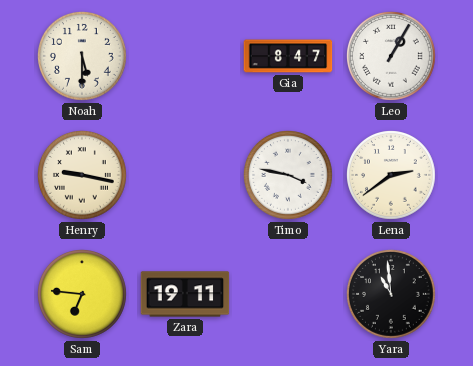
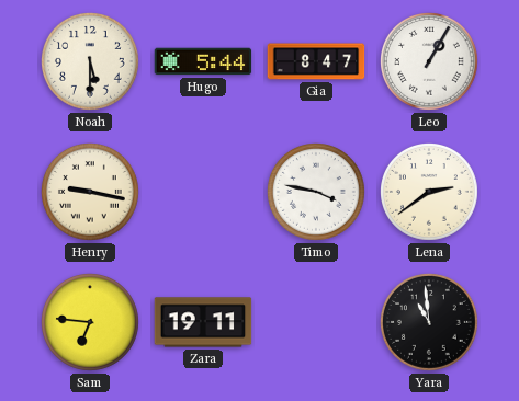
Hugo: none -> 5:44
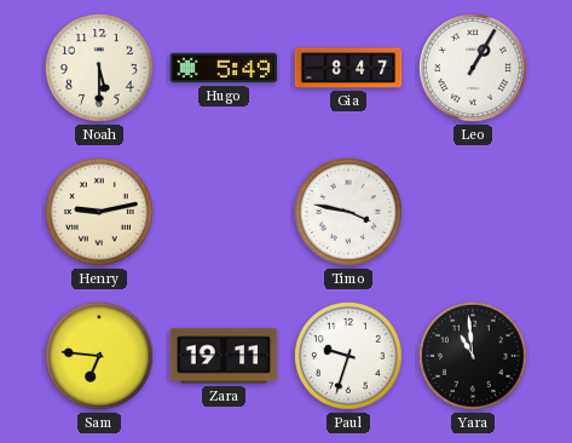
Hugo: 5:44 -> 5:49
Henry: 9:17 -> 9:13
Lena: 2:39 -> none
Paul: none -> 9:33
